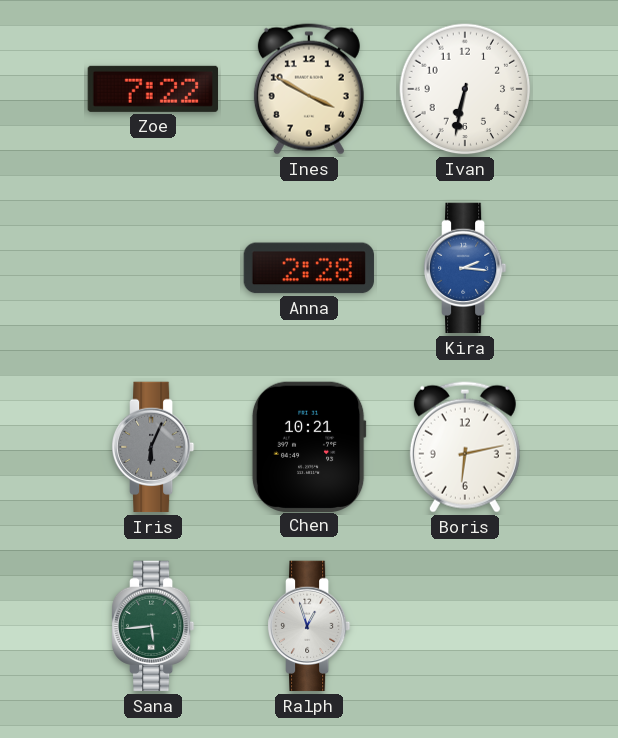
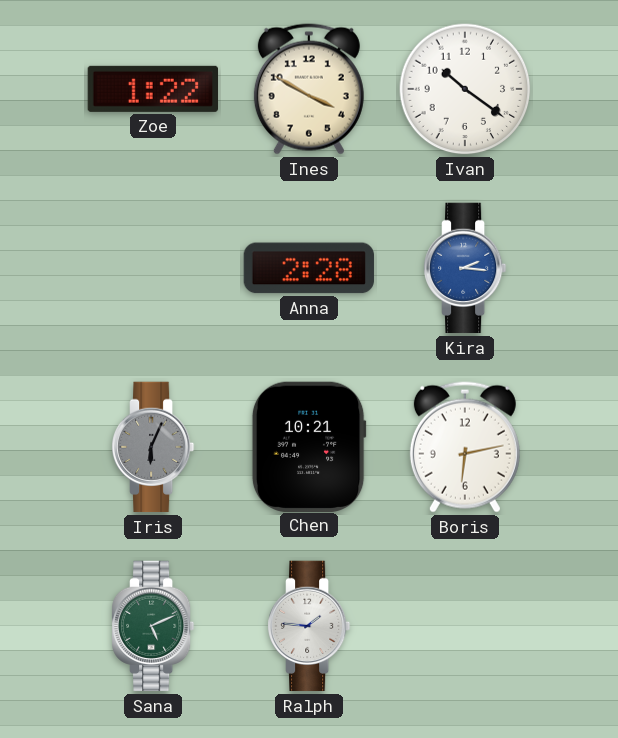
Zoe: 7:22 -> 1:22
Ivan: 6:32 -> 10:21
Sana: 5:44 -> 5:11
Ralph: 12:57 -> 1:46
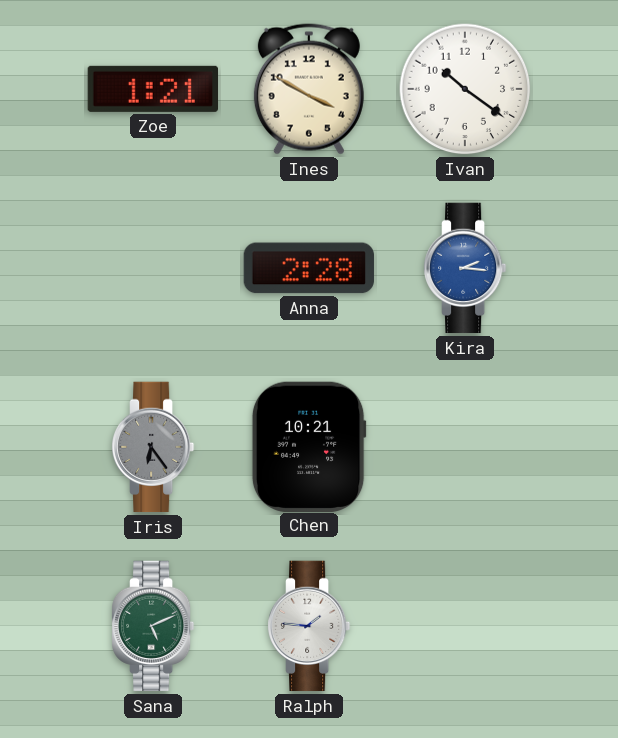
Zoe: 1:22 -> 1:21
Iris: 6:04 -> 6:24
Boris: 6:13 -> none
